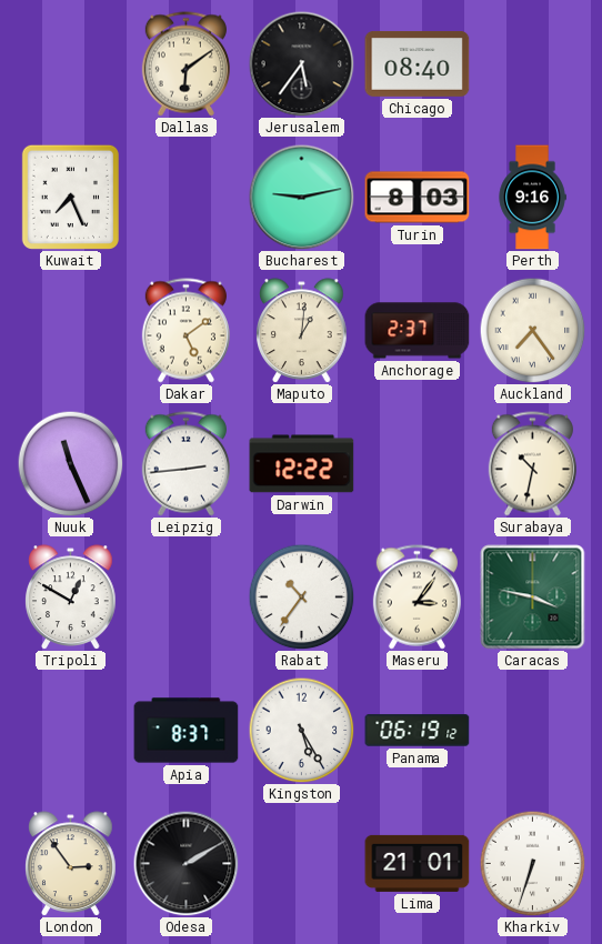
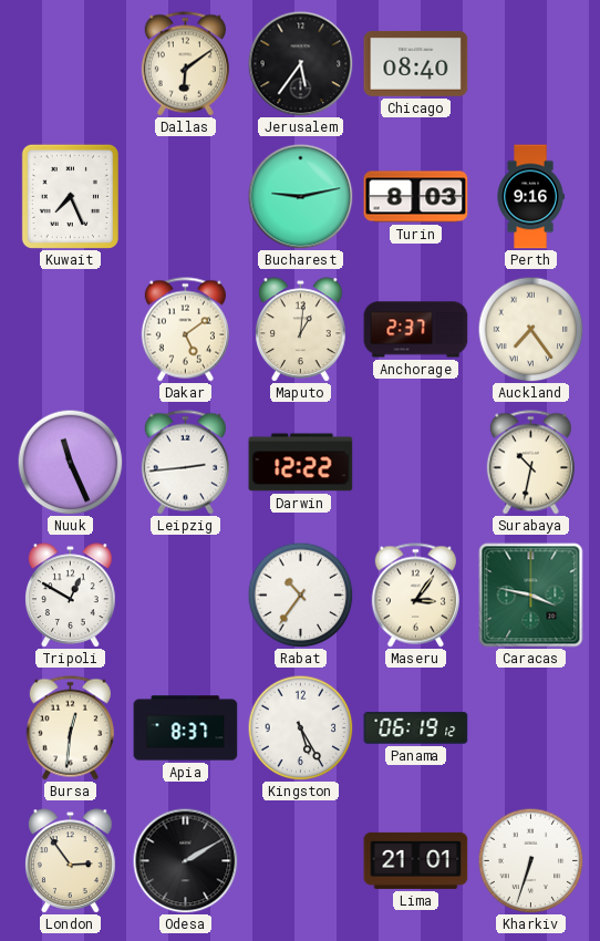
Bursa: none -> 12:31
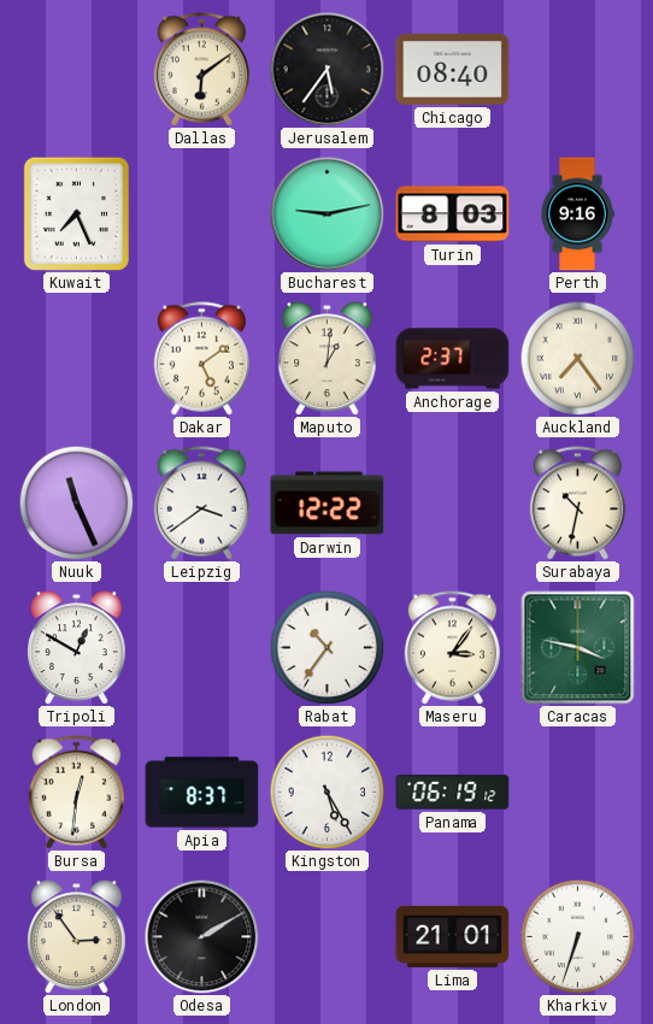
Leipzig: 2:44 -> 3:39
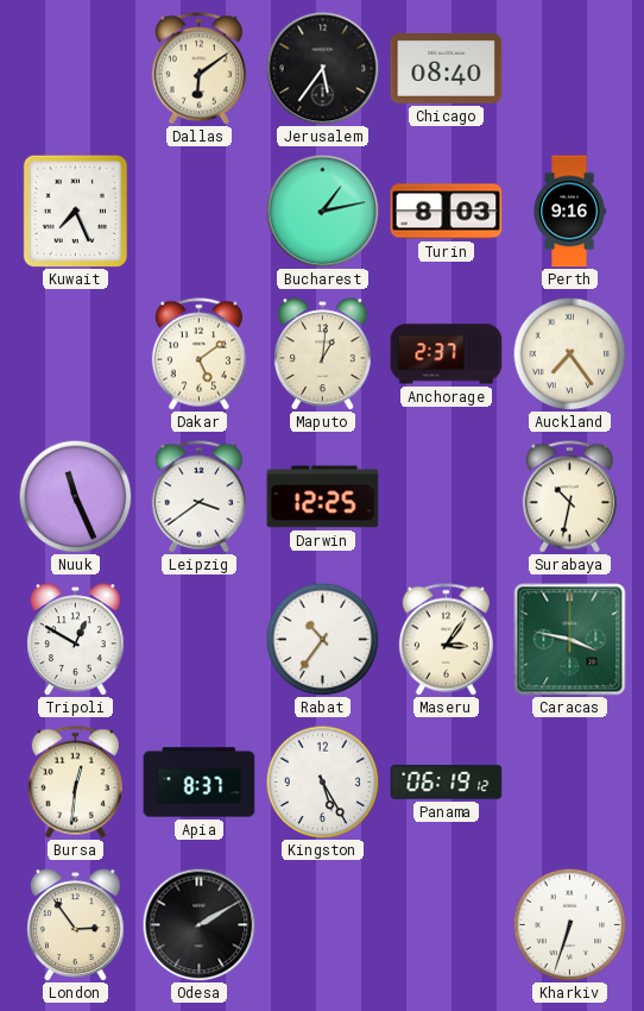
Bucharest: 9:13 -> 1:13
Darwin: 12:22 -> 12:25
Lima: 21:01 -> none
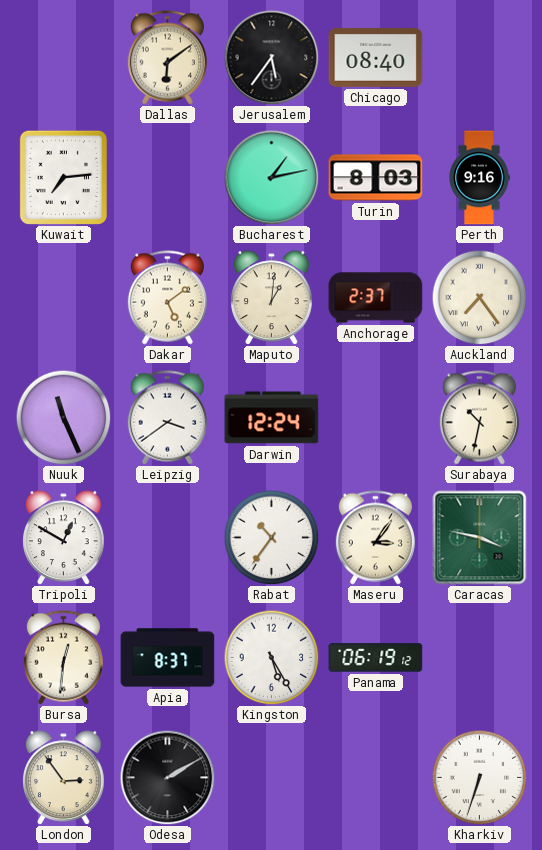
Kuwait: 7:26 -> 7:14
Darwin: 12:25 -> 12:24
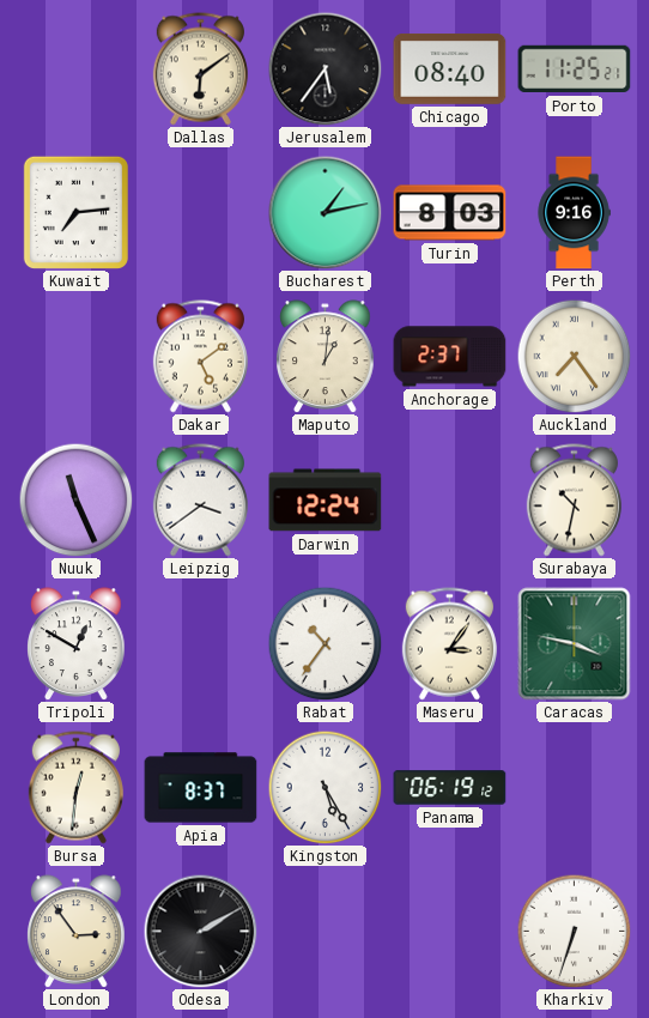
Porto: none -> 11:25
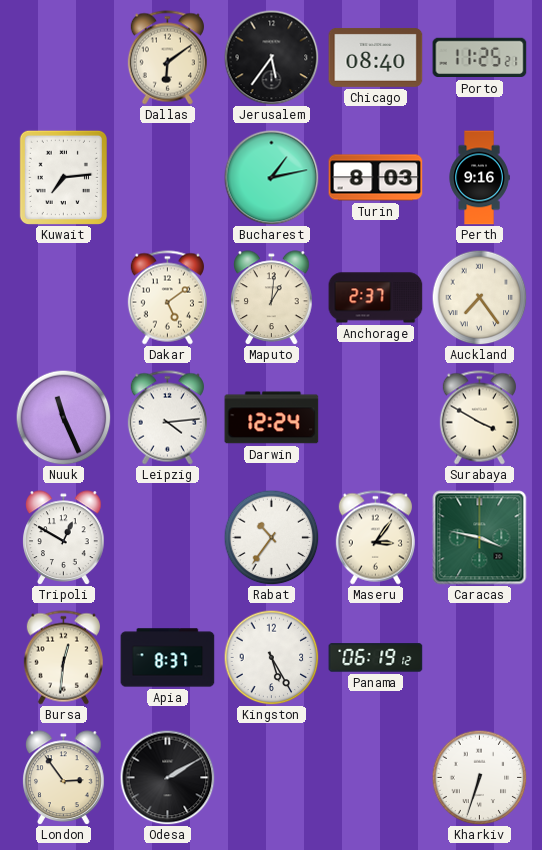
Leipzig: 3:39 -> 4:14
Surabaya: 10:32 -> 3:50
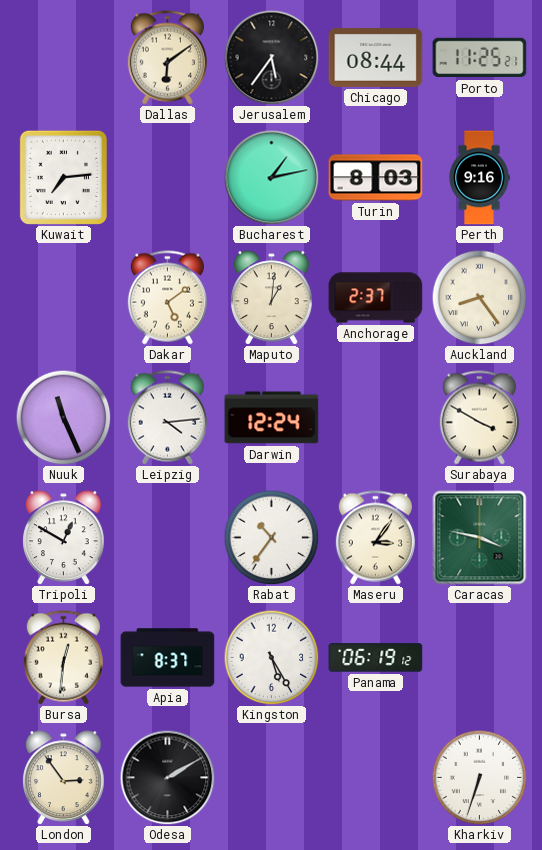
Chicago: 08:40 -> 08:44
Auckland: 7:24 -> 8:24
